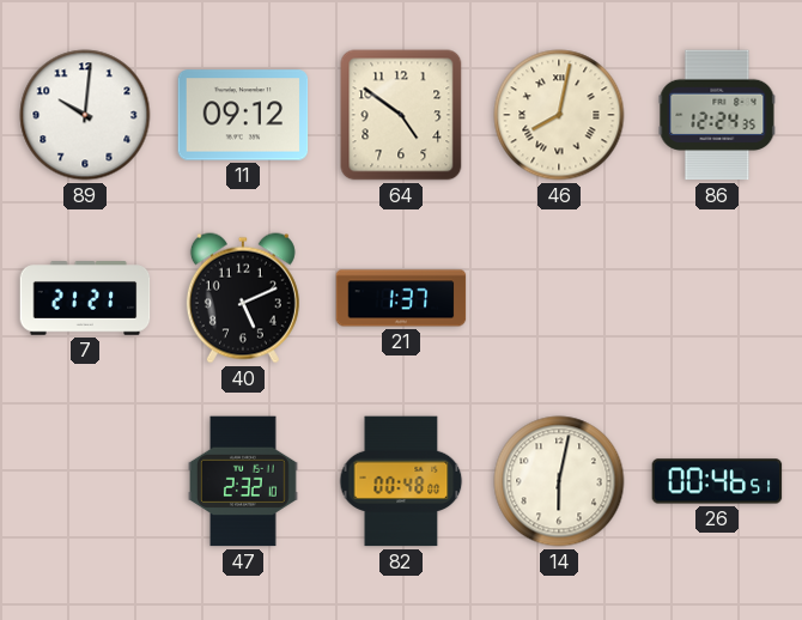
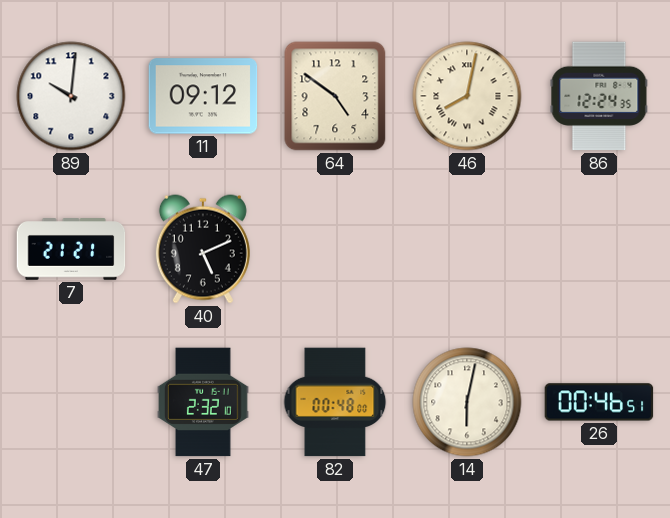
21: 1:37 -> none
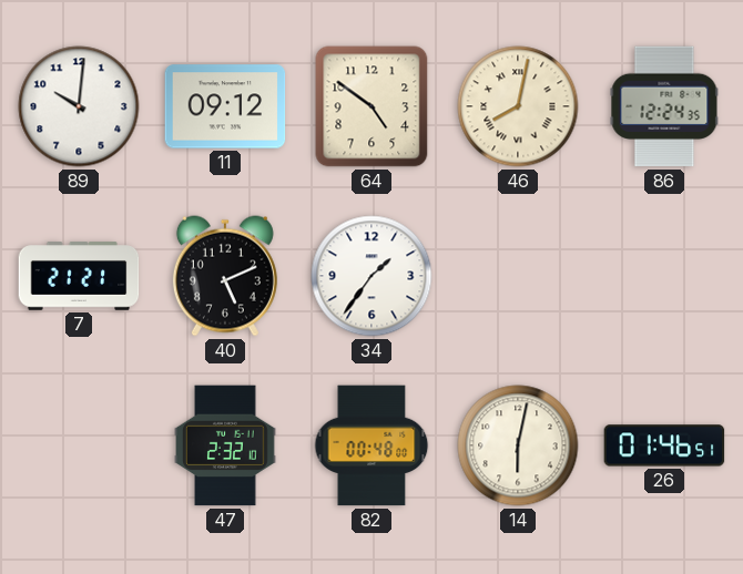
34: none -> 1:36
26: 00:46 -> 01:46
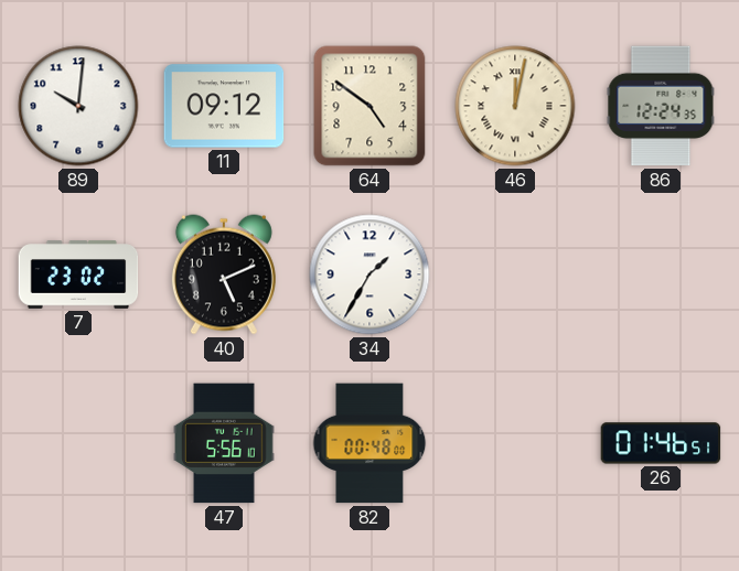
46: 8:02 -> 12:02
7: 21:21 -> 23:02
34: 1:36 -> 1:35
47: 2:32 -> 5:56
14: 6:02 -> none
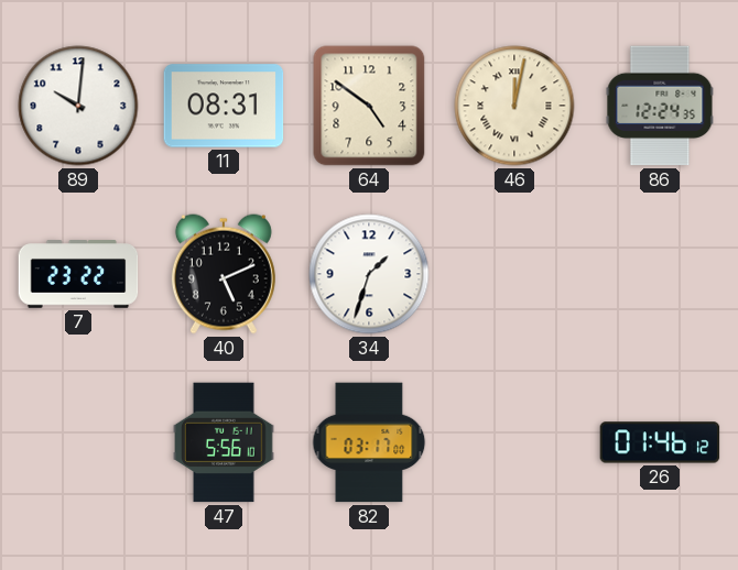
11: 09:12 -> 08:31
7: 23:02 -> 23:22
34: 1:35 -> 1:33
82: 00:48 -> 03:17
26: 01:46:51 -> 01:46:12
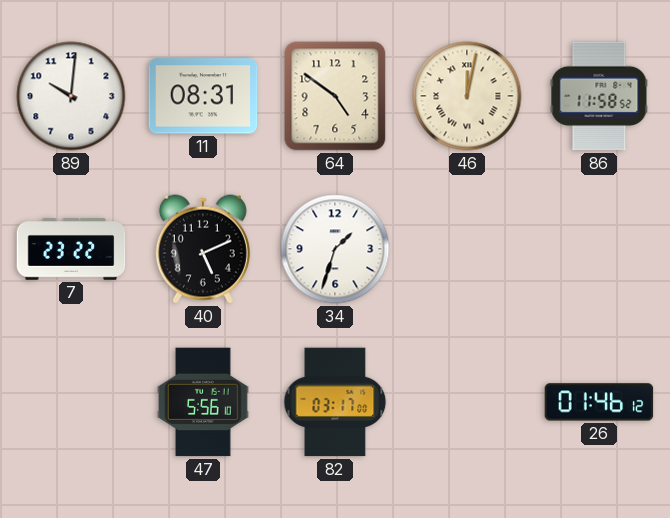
86: 12:24 -> 11:58
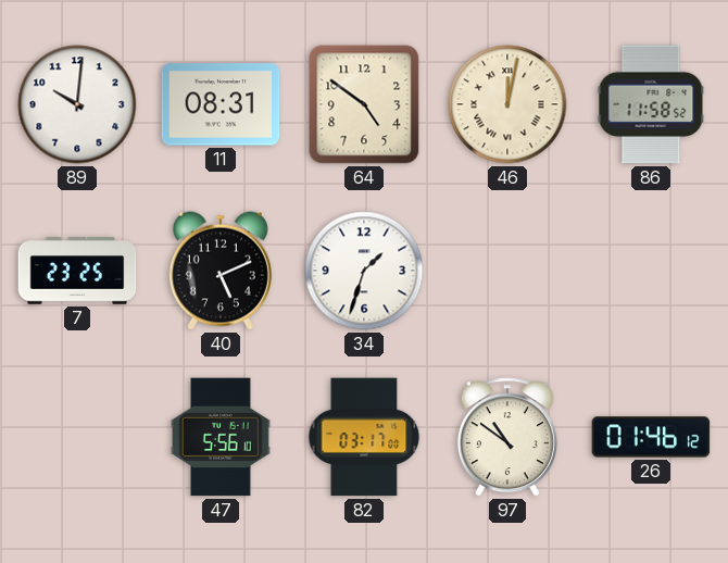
7: 23:22 -> 23:25
97: none -> 10:51
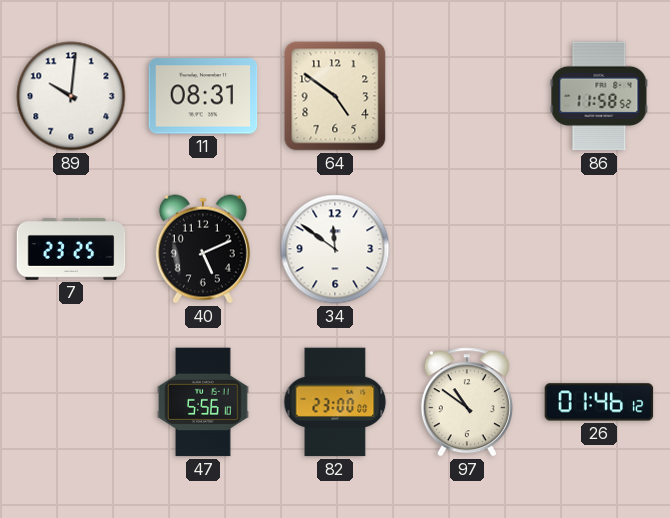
46: 12:02 -> none
34: 1:33 -> 11:51
82: 03:17 -> 23:00
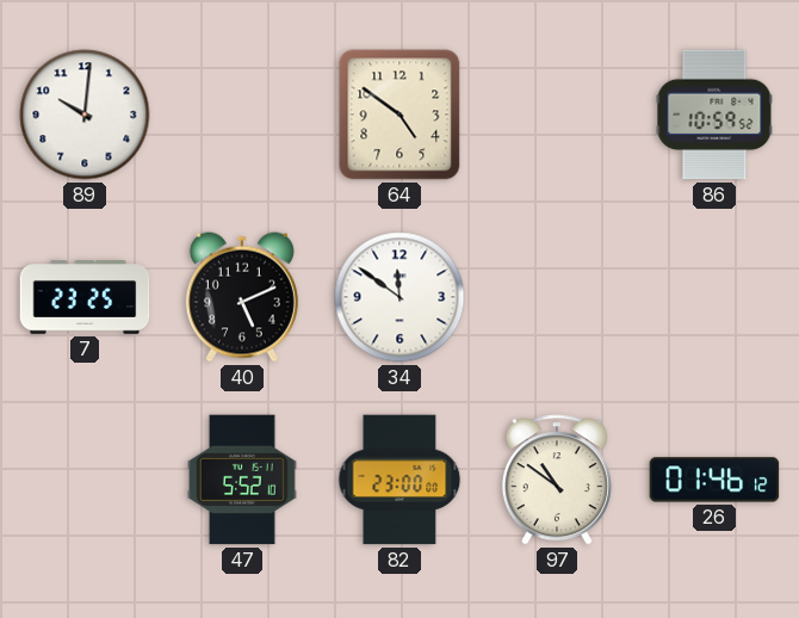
11: 08:31 -> none
86: 11:58 -> 10:59
47: 5:56 -> 5:52
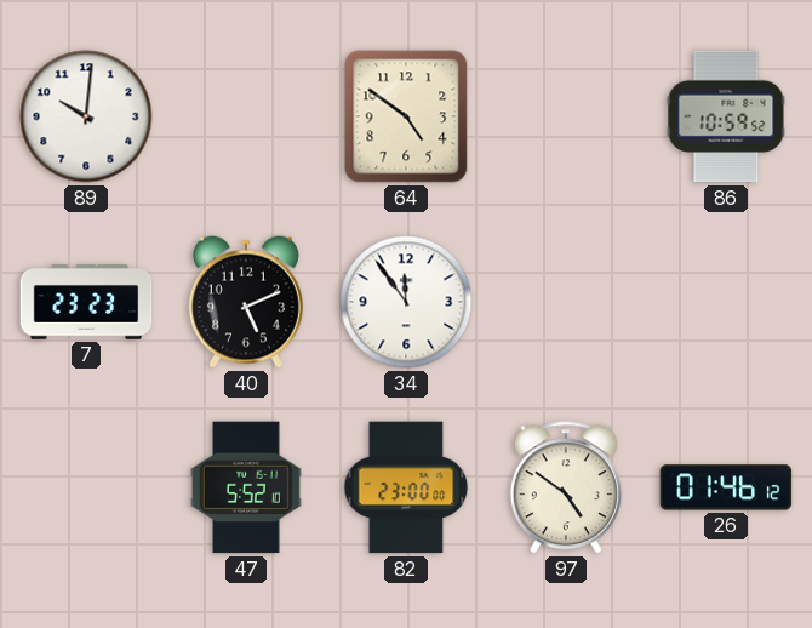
7: 23:25 -> 23:23
34: 11:51 -> 11:54
97: 10:51 -> 4:51
